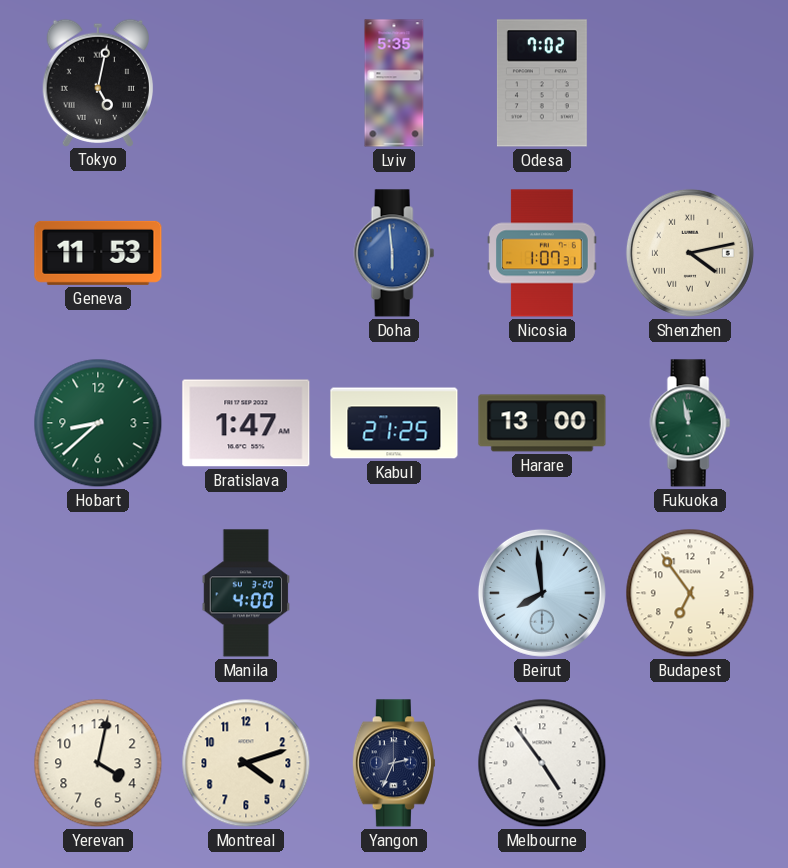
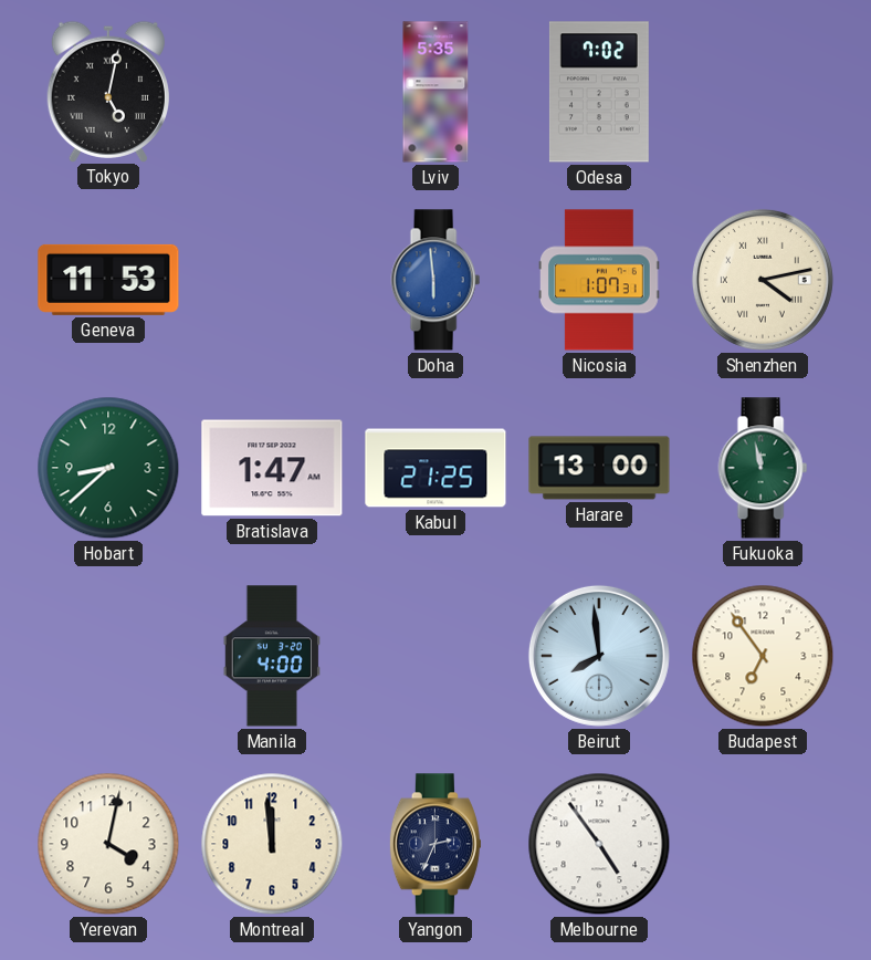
Montreal: 4:12 -> 11:59
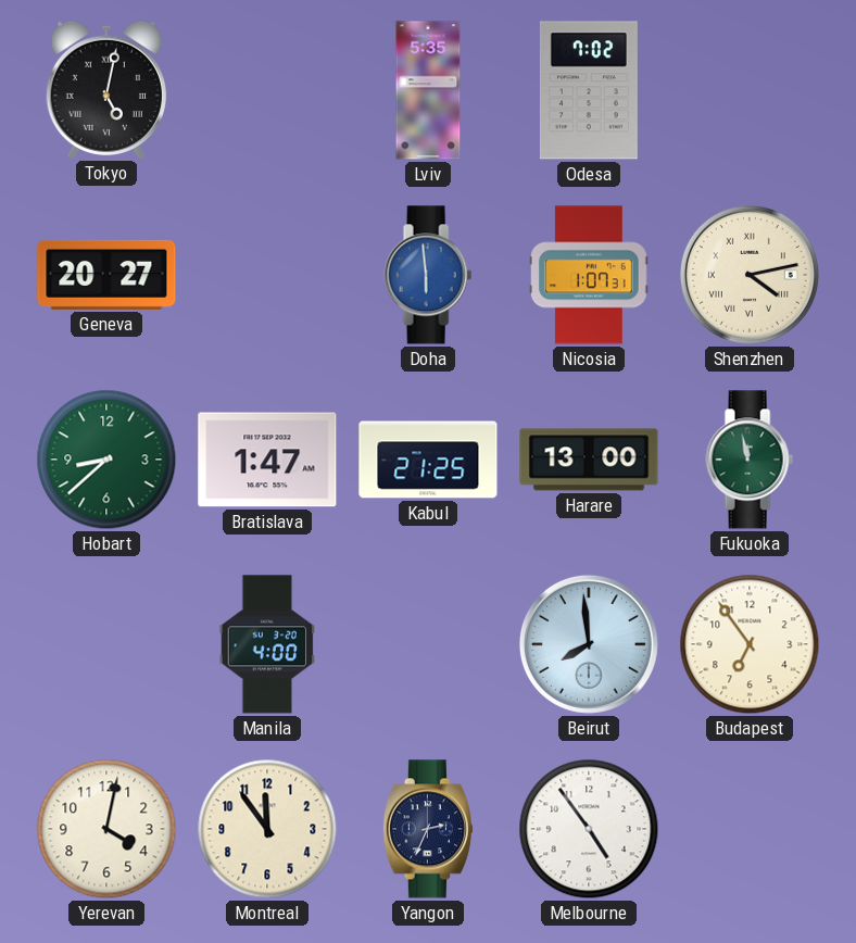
Geneva: 11:53 -> 20:27
Montreal: 11:59 -> 11:54
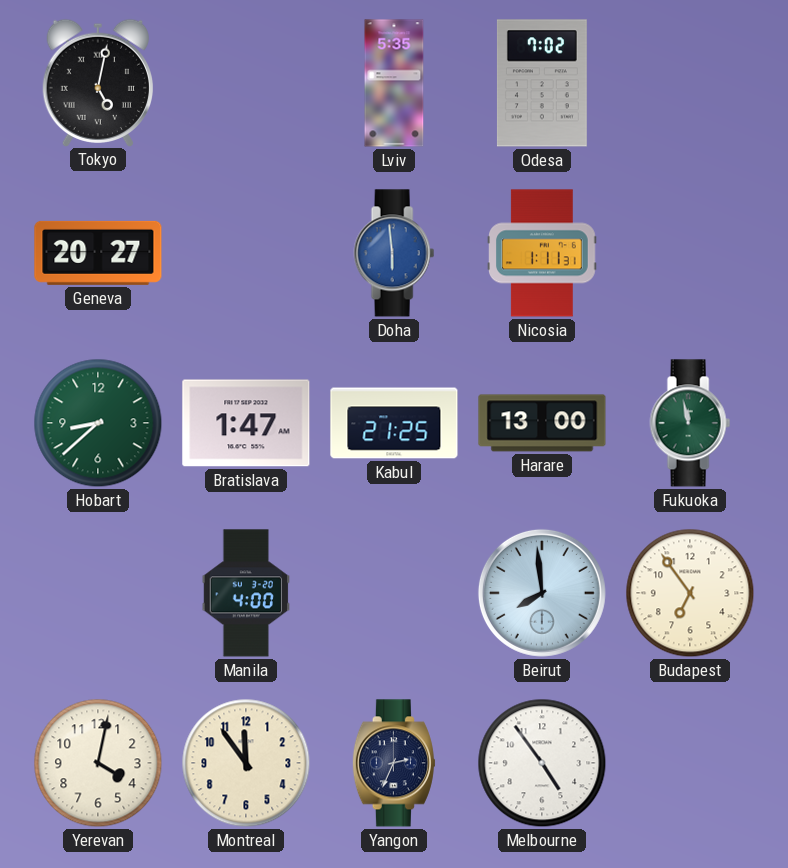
Nicosia: 1:07 -> 1:11
Shenzhen: 4:13 -> none
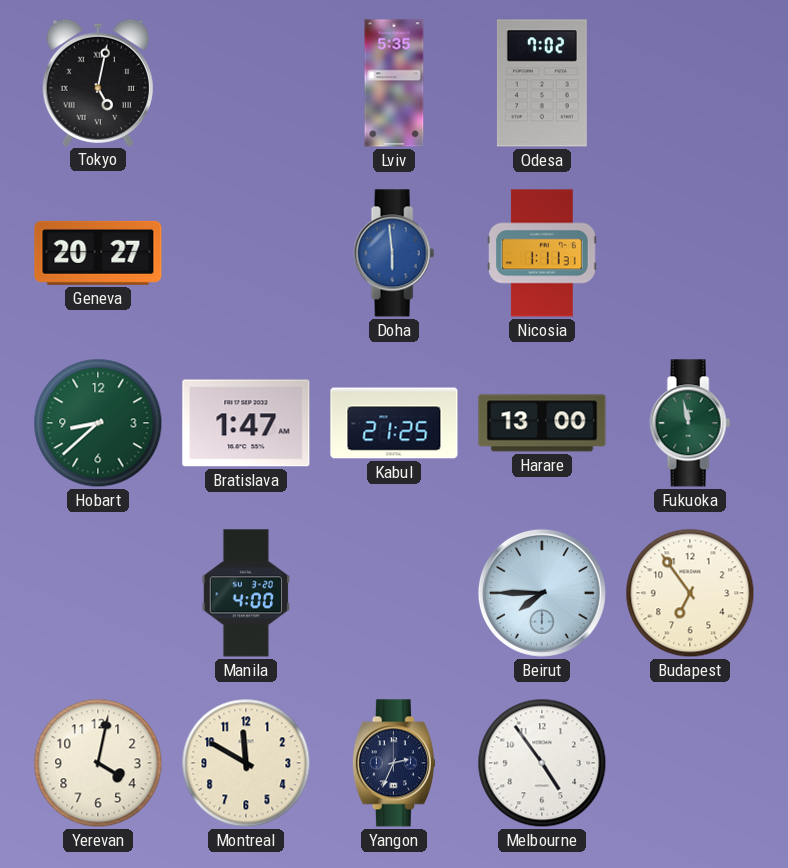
Beirut: 7:59 -> 7:45
Montreal: 11:54 -> 11:50
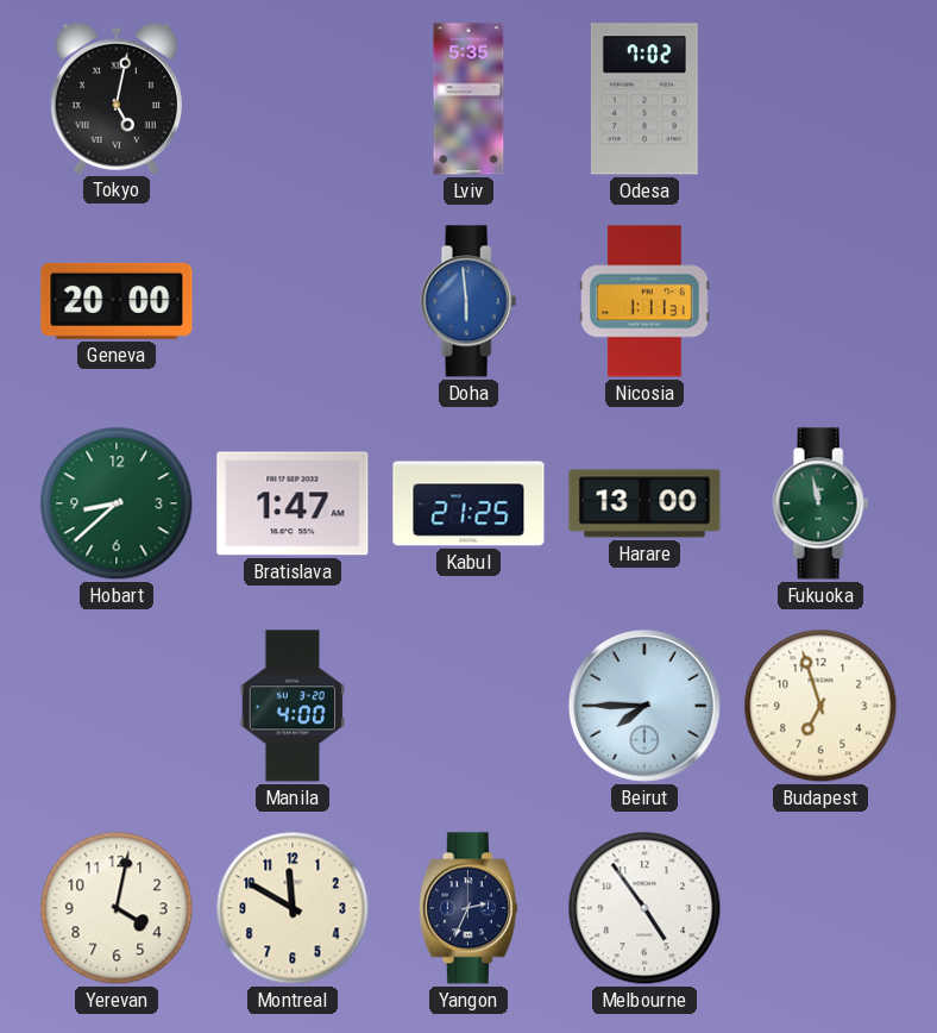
Geneva: 20:27 -> 20:00
Budapest: 6:54 -> 6:57
